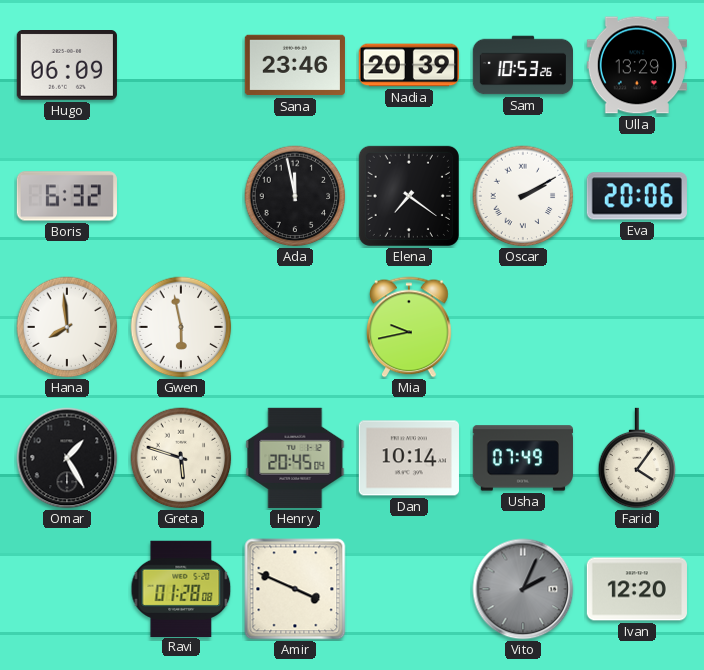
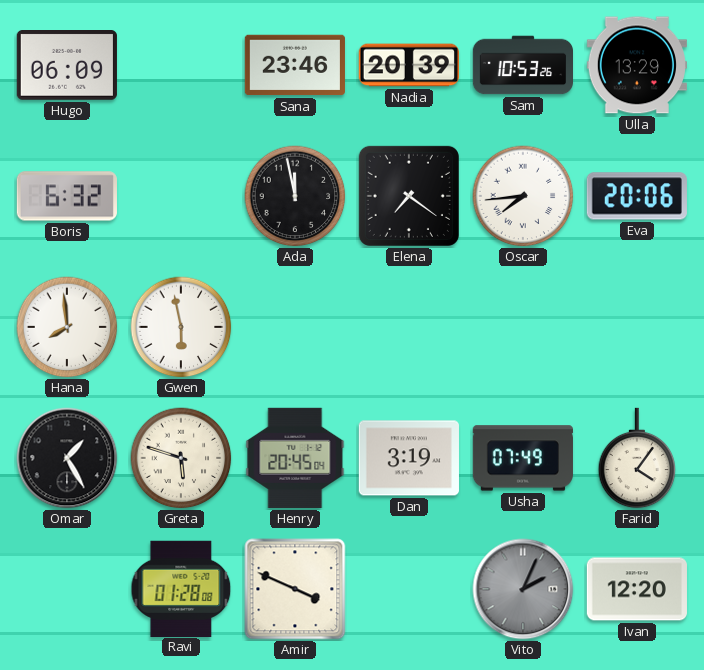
Oscar: 2:10 -> 7:44
Mia: 9:43 -> none
Dan: 10:14 -> 3:19
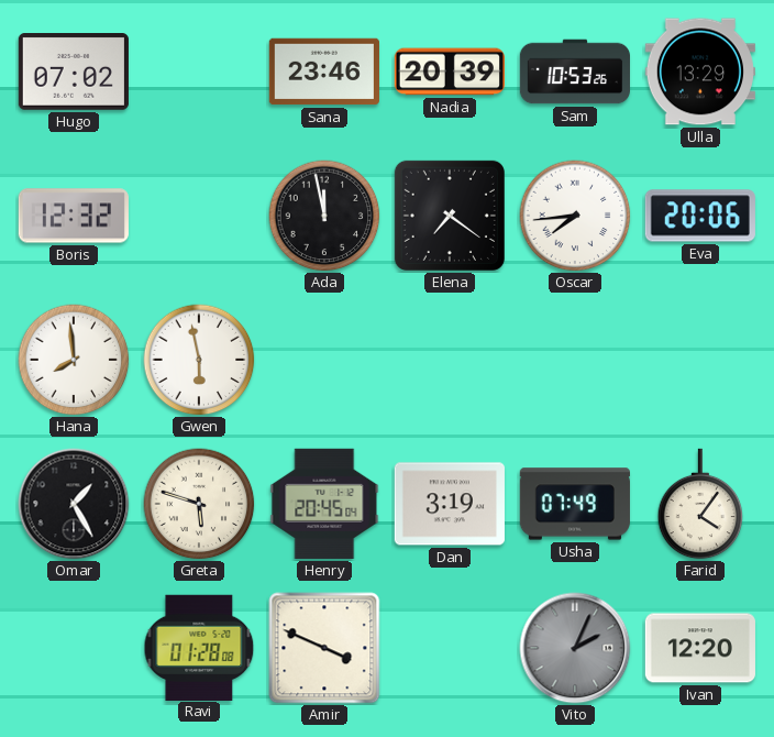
Hugo: 06:09 -> 07:02
Boris: 6:32 -> 12:32
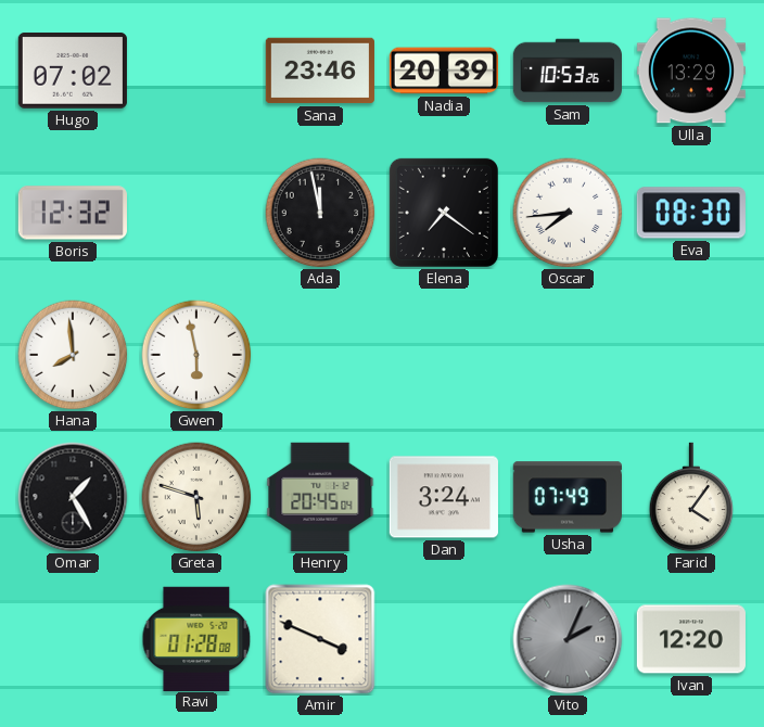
Eva: 20:06 -> 08:30
Dan: 3:19 -> 3:24
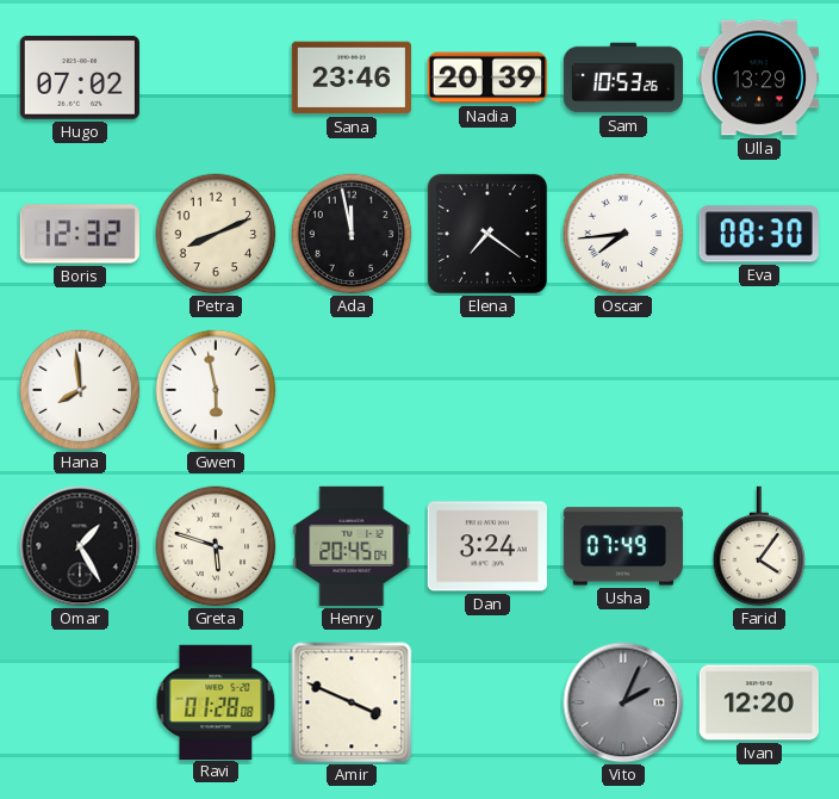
Petra: none -> 8:11
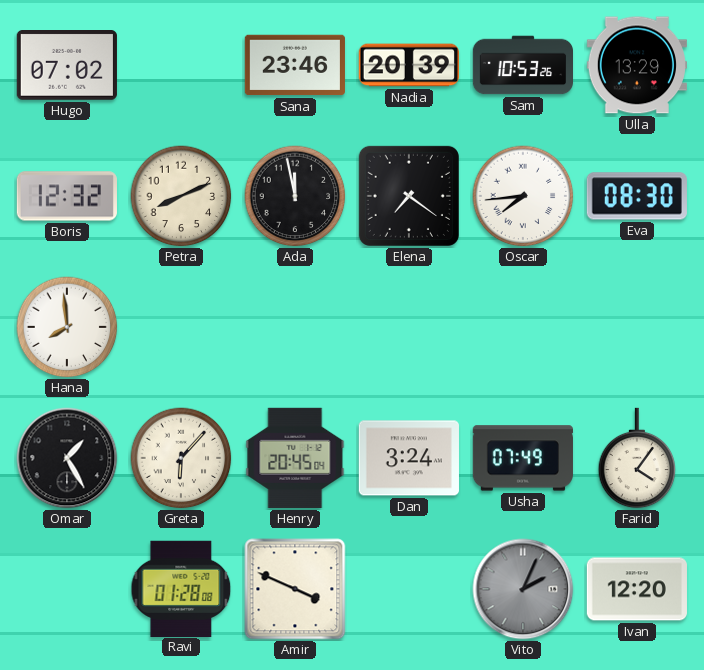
Gwen: 5:58 -> none
Greta: 5:48 -> 6:07
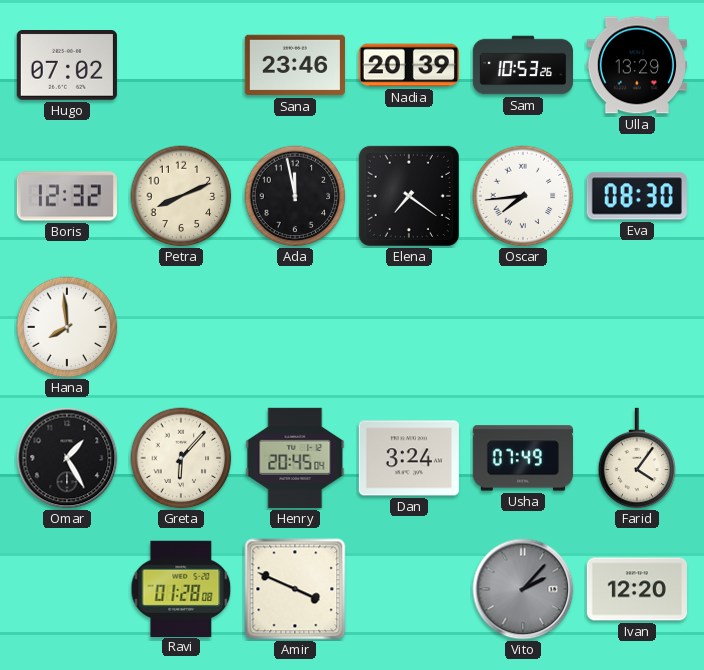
Vito: 2:04 -> 2:07
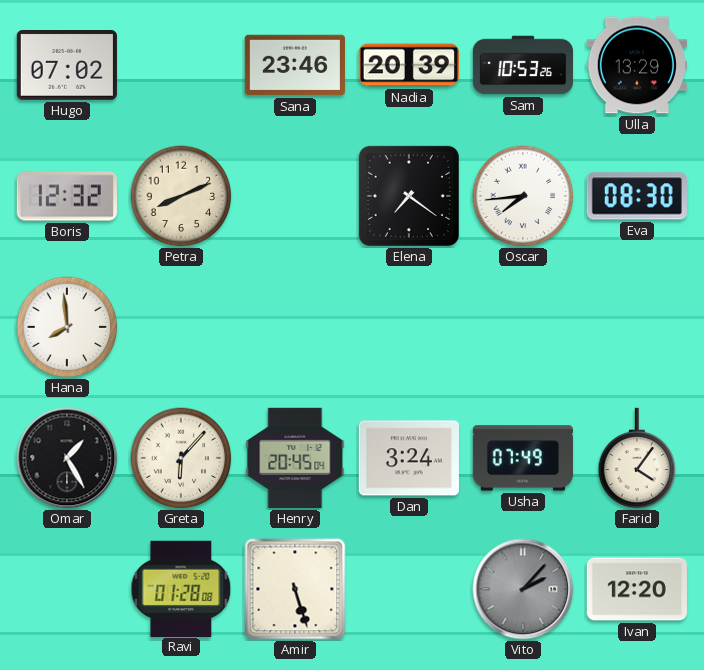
Ada: 11:58 -> none
Amir: 3:49 -> 5:27
